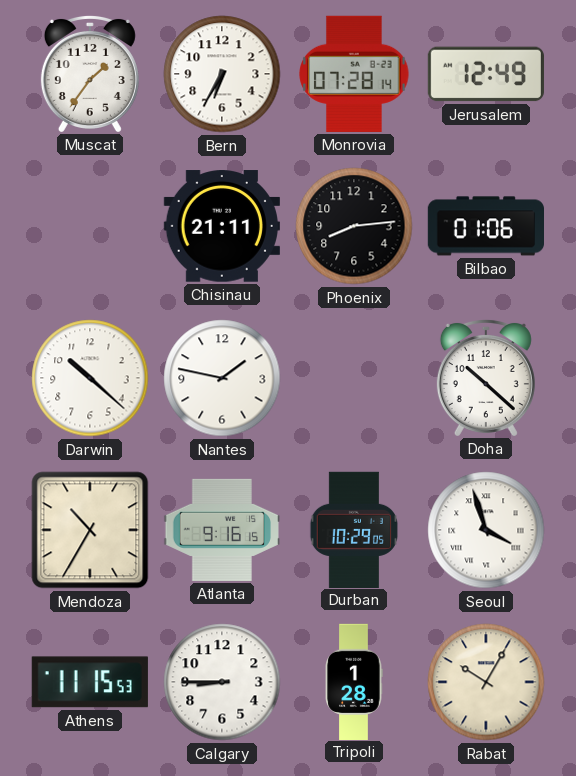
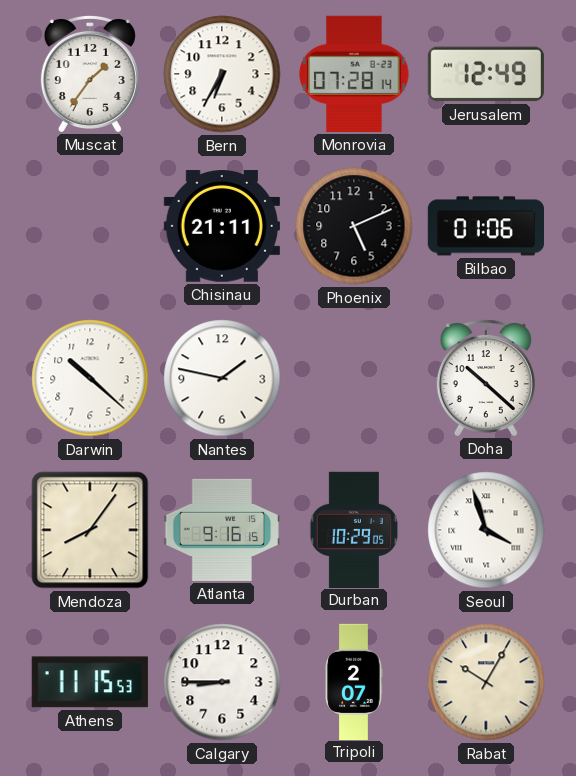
Phoenix: 8:14 -> 5:11
Mendoza: 10:35 -> 8:06
Tripoli: 1:28 -> 2:07
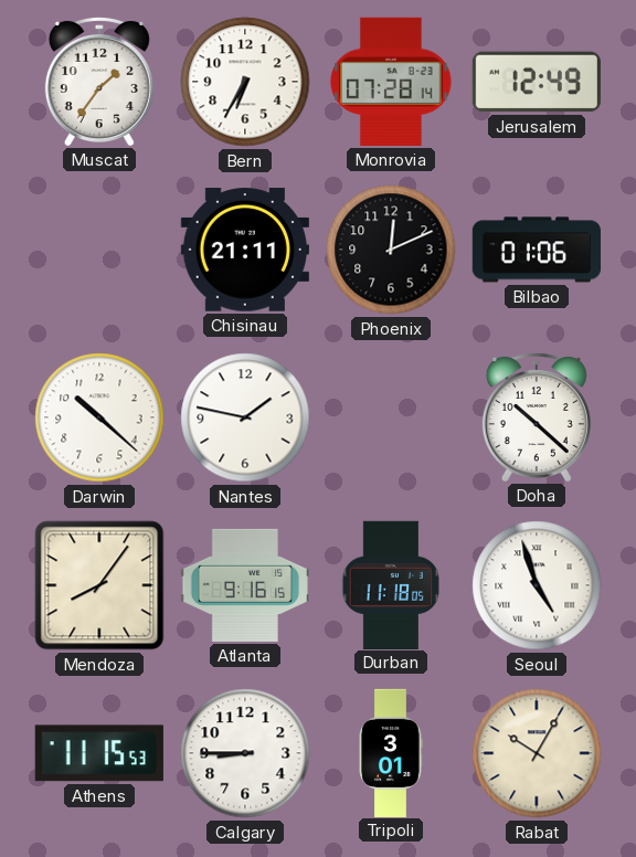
Phoenix: 5:11 -> 12:11
Durban: 10:29 -> 11:18
Seoul: 3:57 -> 4:57
Tripoli: 2:07 -> 3:01
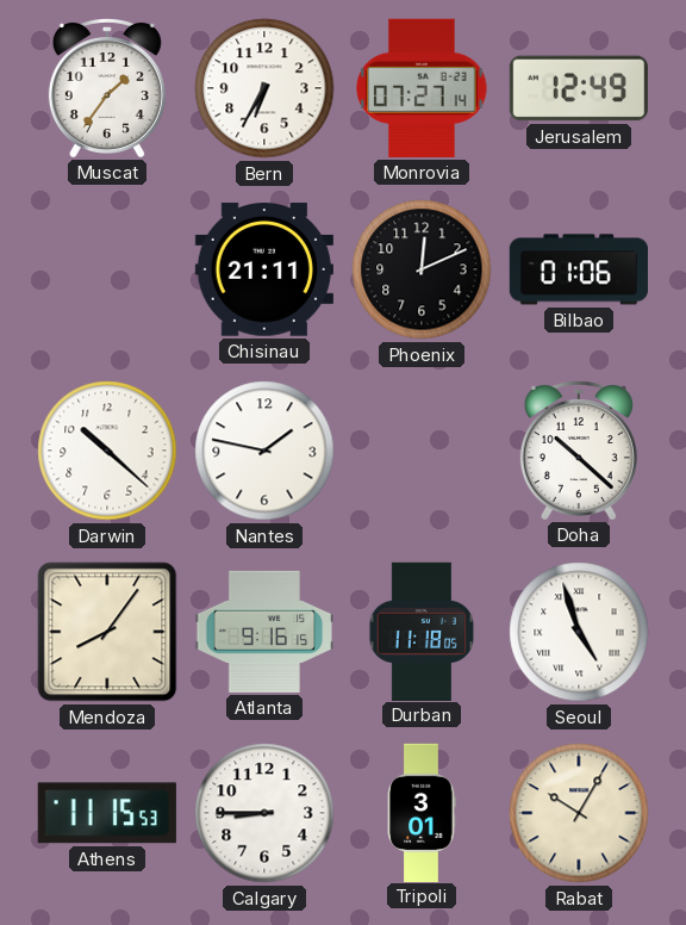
Monrovia: 07:28 -> 07:27
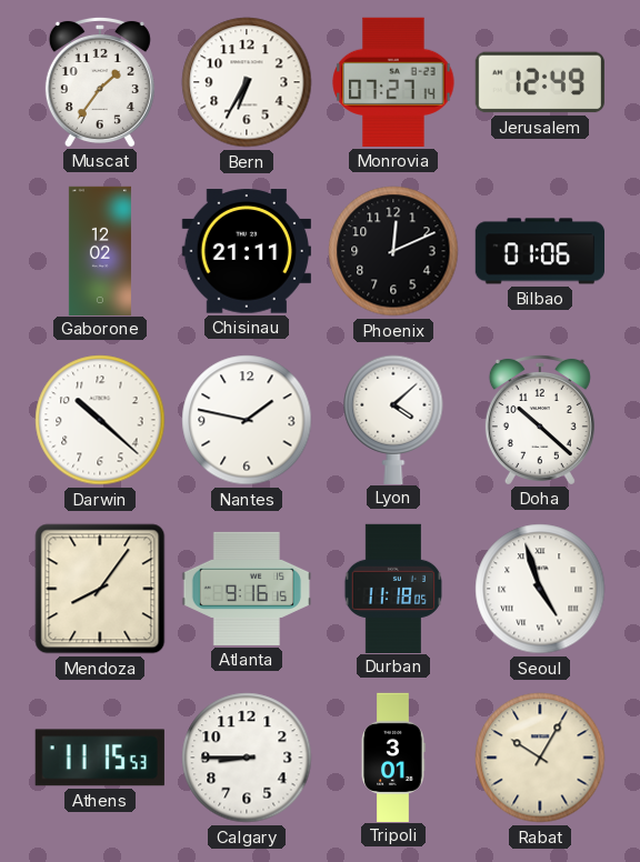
Gaborone: none -> 12:02
Lyon: none -> 4:08
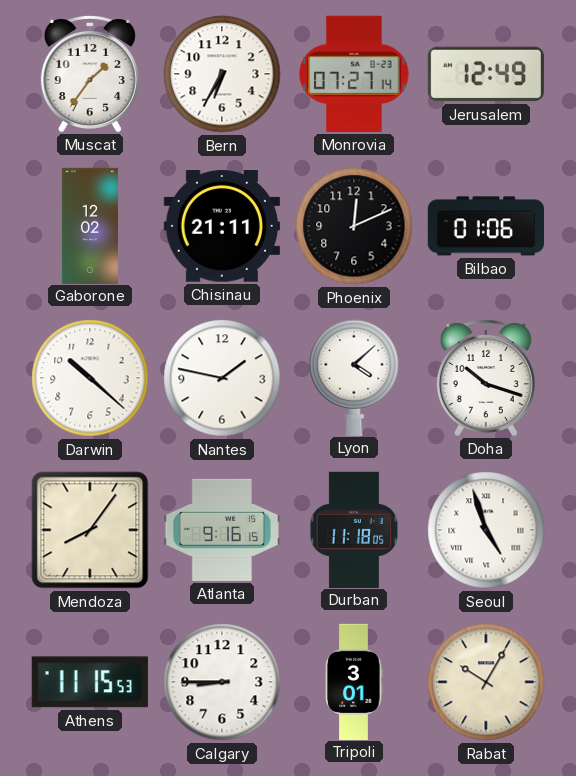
Doha: 10:22 -> 10:18
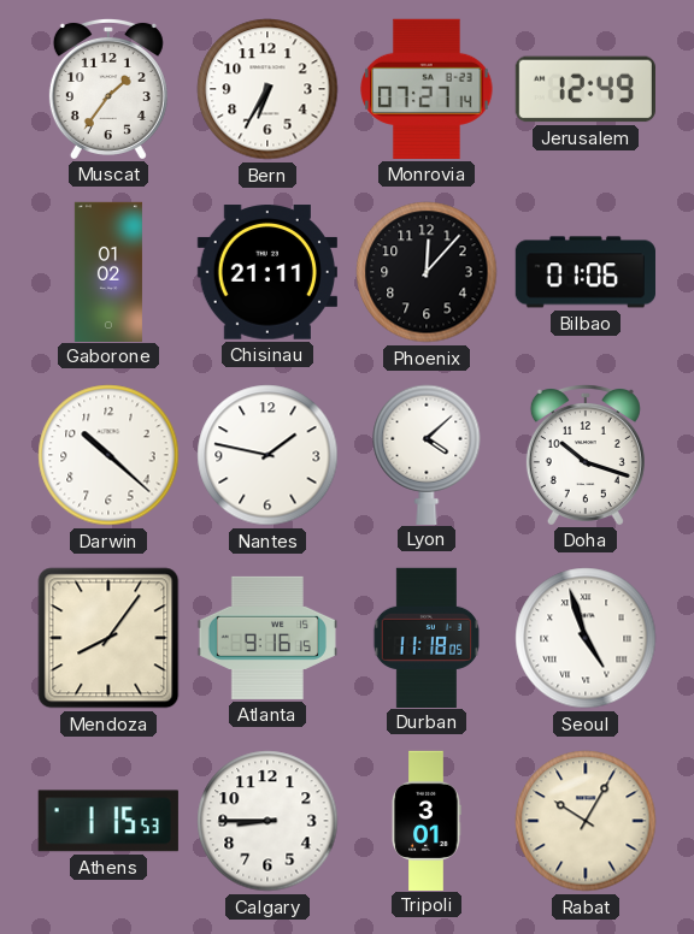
Gaborone: 12:02 -> 01:02
Phoenix: 12:11 -> 12:07
Athens: 11:15 -> 1:15
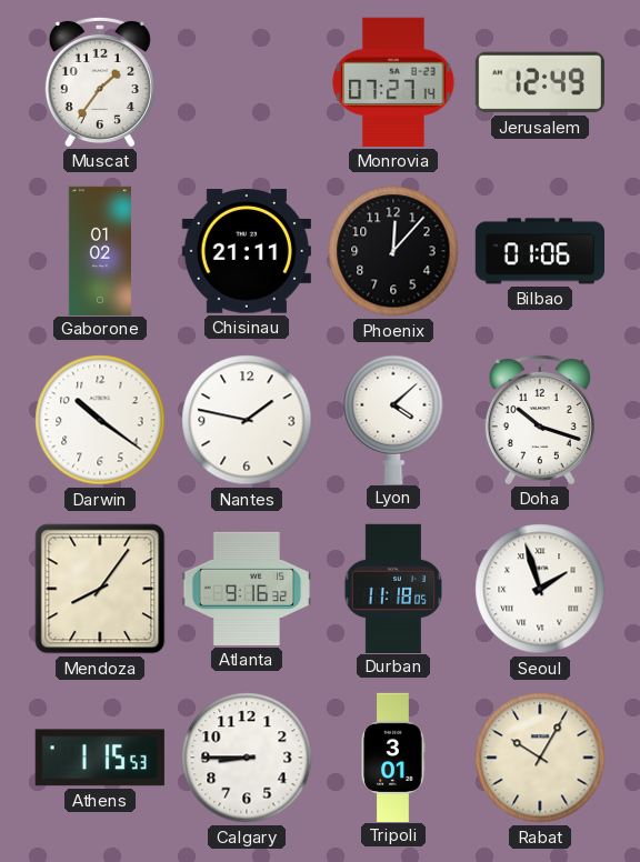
Bern: 6:35 -> none
Darwin: 10:22 -> 10:21
Atlanta: 9:16:15 -> 9:16:32
Seoul: 4:57 -> 1:57
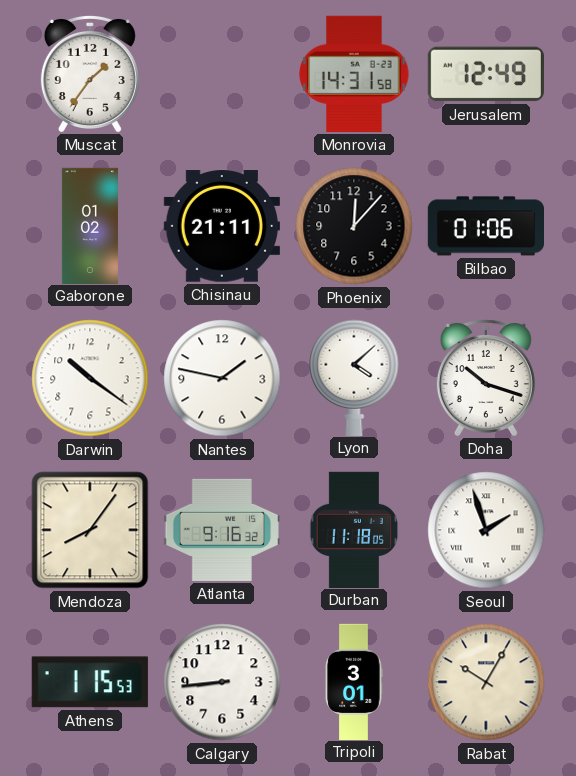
Monrovia: 07:27 -> 14:31
Calgary: 8:45 -> 8:44
